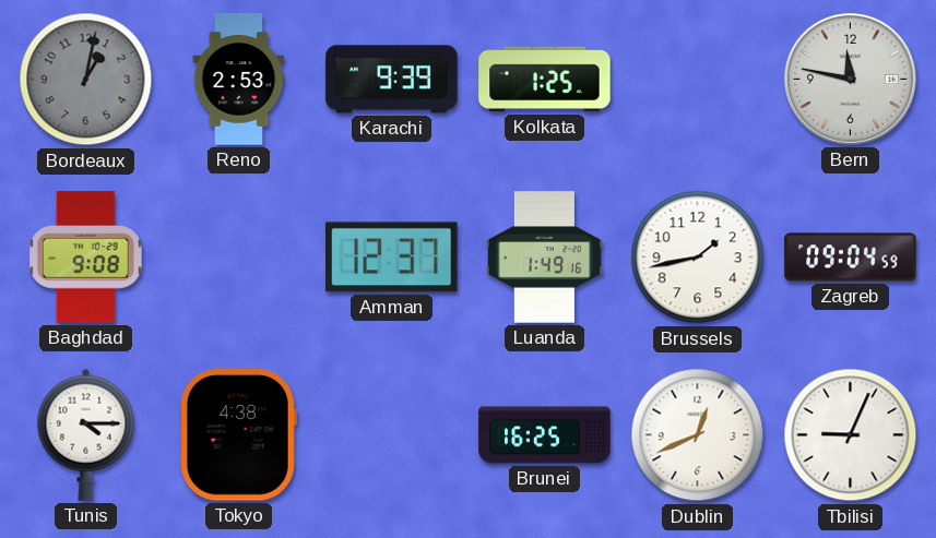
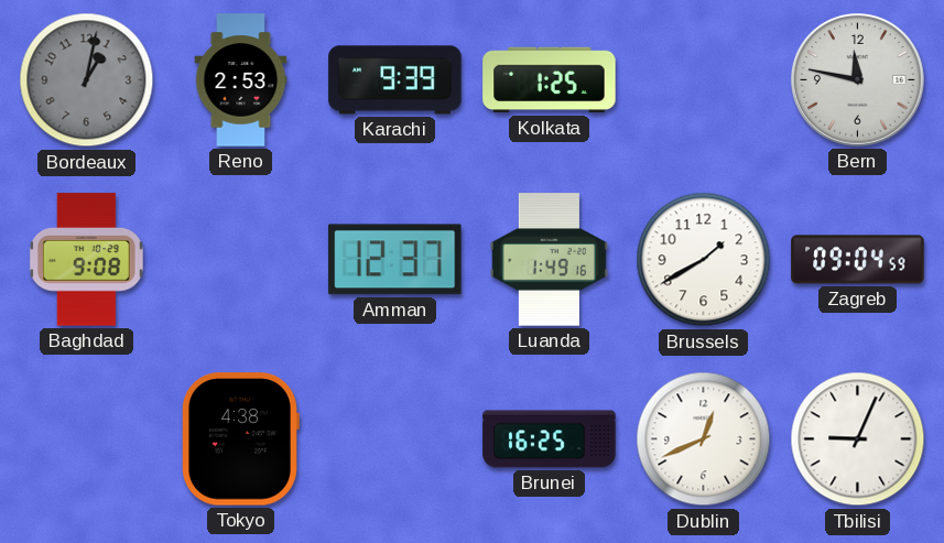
Brussels: 1:43 -> 1:40
Tunis: 4:15 -> none
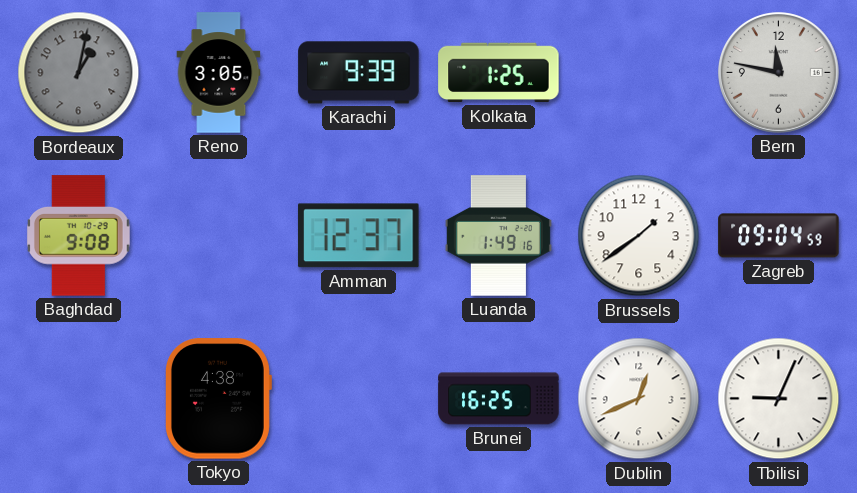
Reno: 2:53 -> 3:05
Brussels: 1:40 -> 1:39
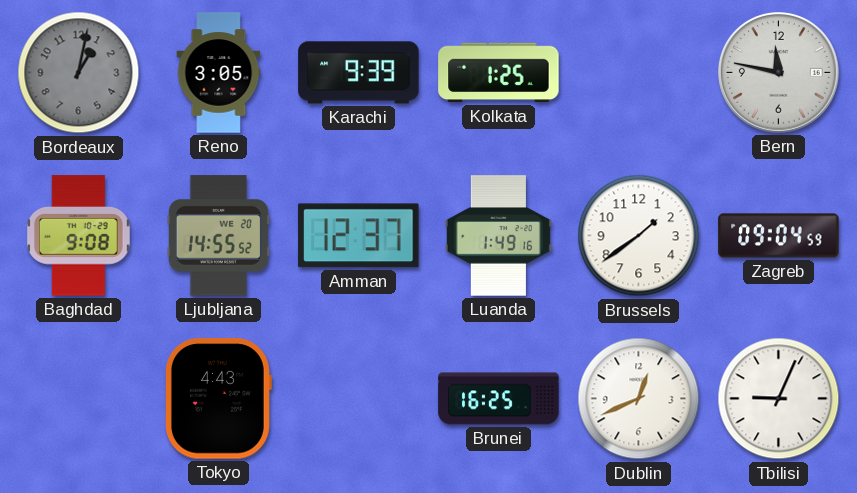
Ljubljana: none -> 14:55
Tokyo: 4:38 -> 4:43
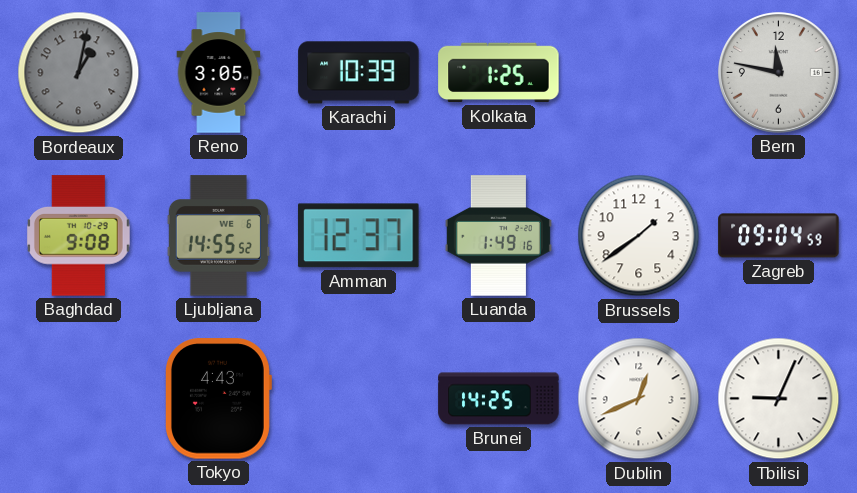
Karachi: 9:39 -> 10:39
Ljubljana date: WE 20 -> WE 6
Brunei: 16:25 -> 14:25
